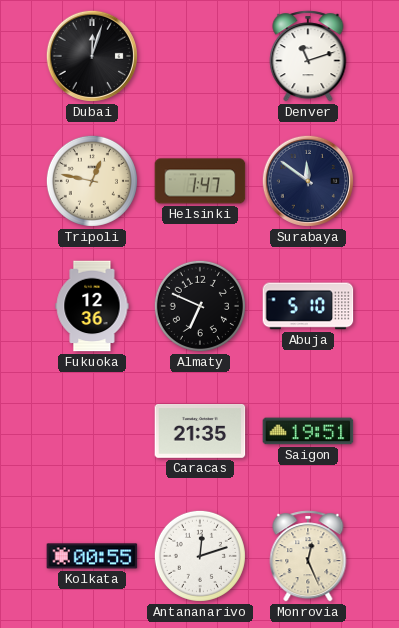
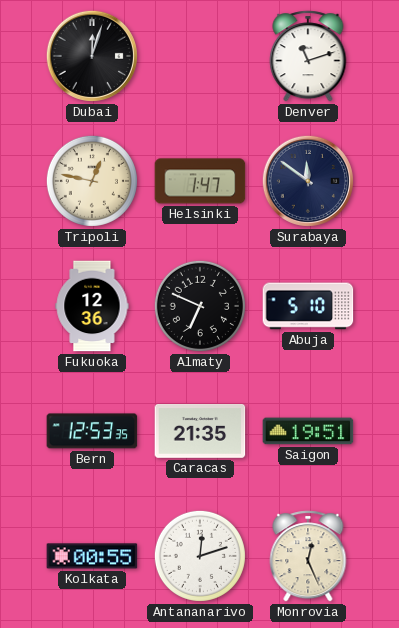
Bern: none -> 12:53
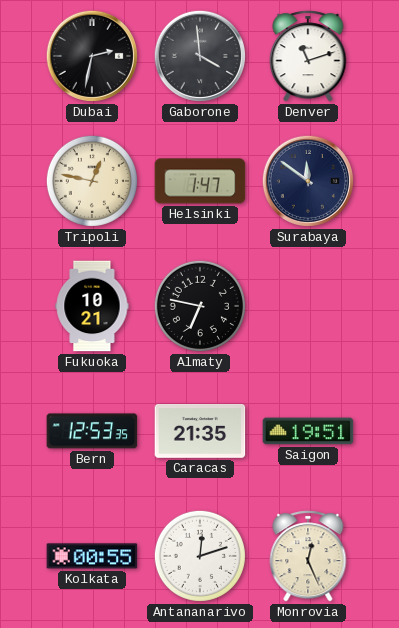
Dubai: 12:03 -> 2:32
Gaborone: none -> 3:59
Fukuoka: 12:36 -> 10:21
Almaty: 6:49 -> 6:47
Abuja: 5:10 -> none
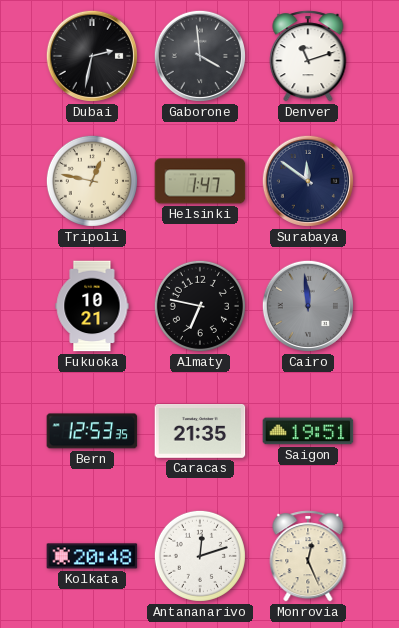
Cairo: none -> 11:59
Kolkata: 00:55 -> 20:48
